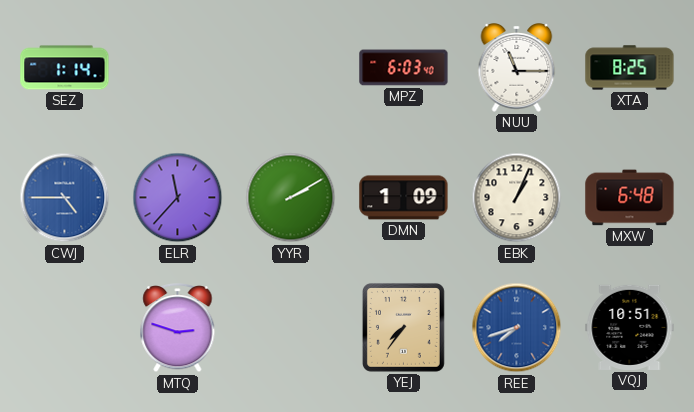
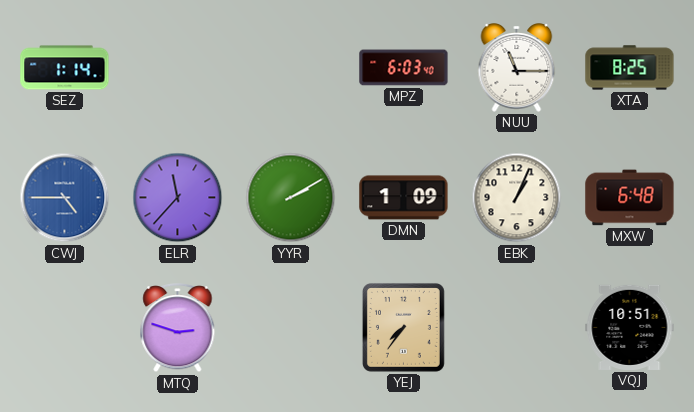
REE: 7:42 -> none
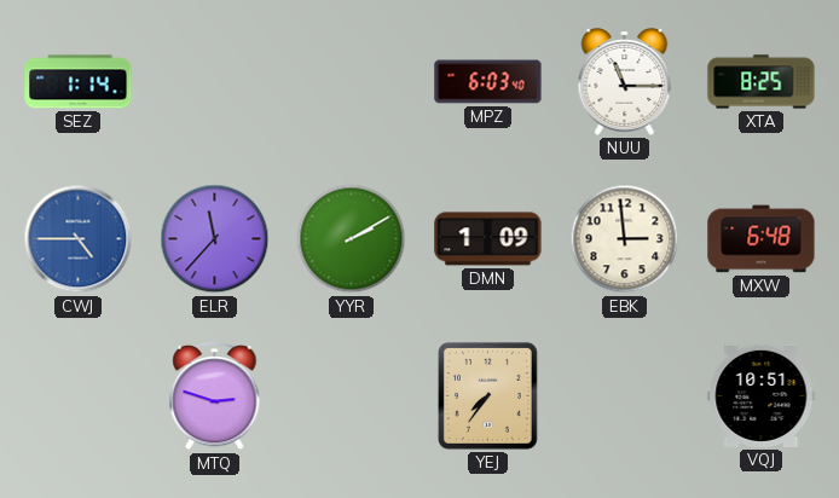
EBK: 1:04 -> 2:59
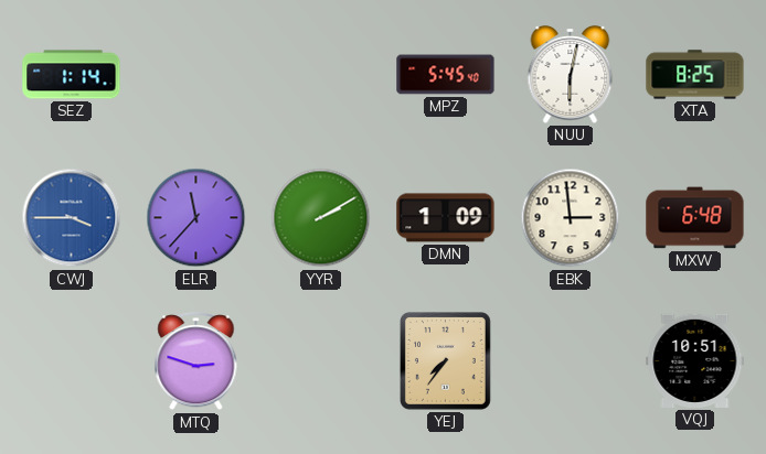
MPZ: 6:03 -> 5:45
NUU: 11:15 -> 6:02
CWJ: 4:45 -> 3:45
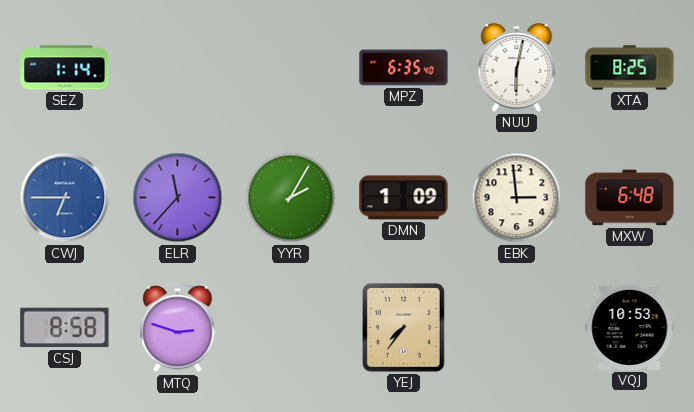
MPZ: 5:45 -> 6:35
CWJ: 3:45 -> 6:45
YYR: 2:10 -> 2:05
CSJ: none -> 8:58
VQJ: 10:51 -> 10:53
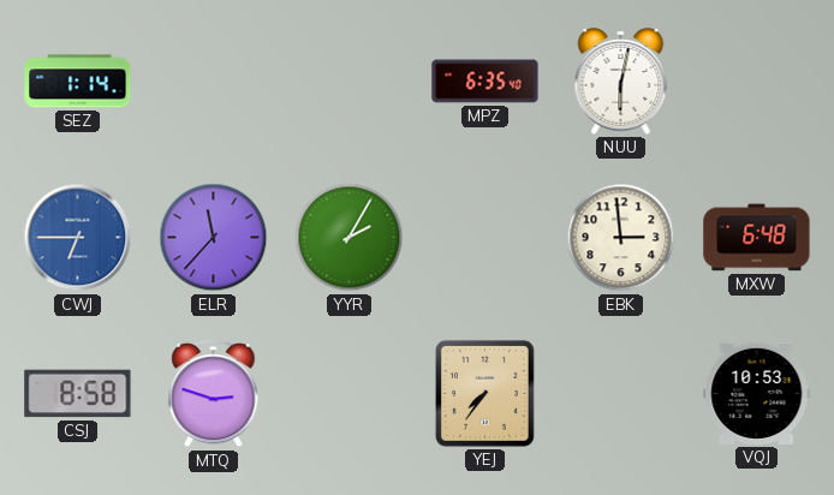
XTA: 8:25 -> none
DMN: 1:09 -> none
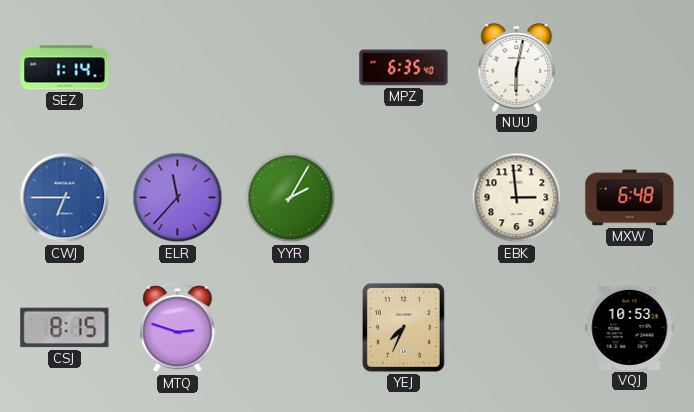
CSJ: 8:58 -> 8:15
YEJ: 7:36 -> 7:34
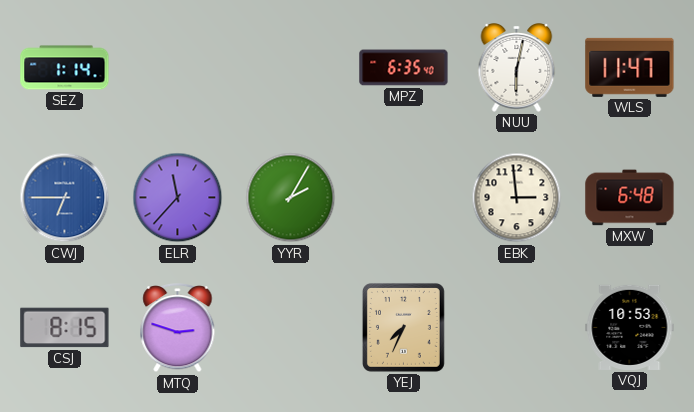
WLS: none -> 11:47
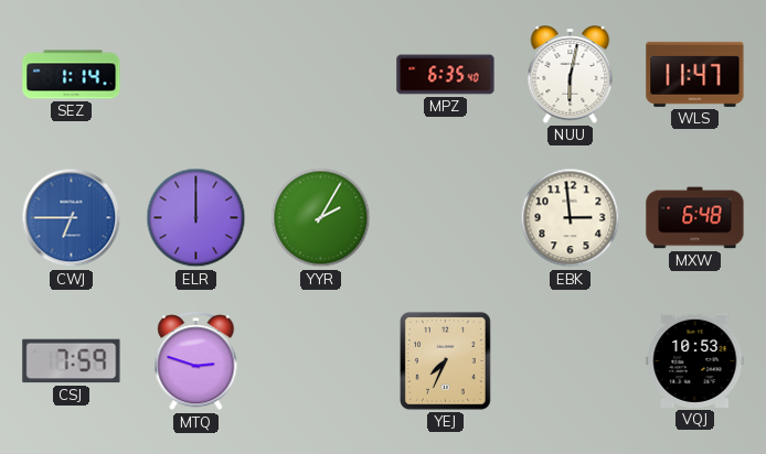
ELR: 11:37 -> 12:00
CSJ: 8:15 -> 7:59
